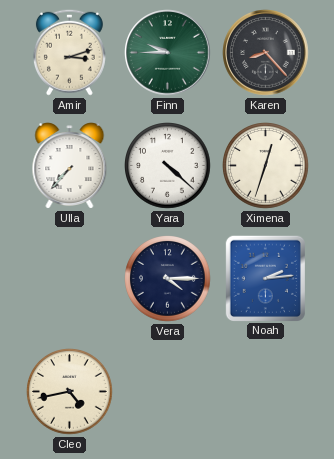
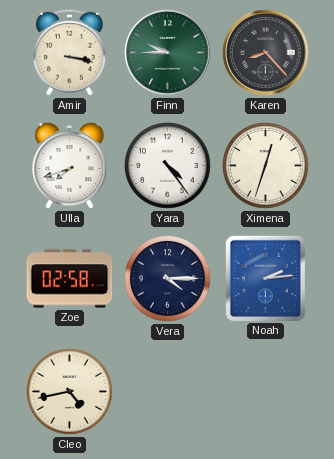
Amir: 3:12 -> 3:17
Ulla: 7:37 -> 7:42
Yara: 4:22 -> 4:24
Zoe: none -> 02:58
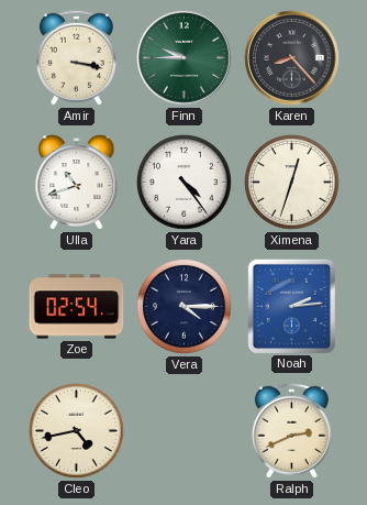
Ulla: 7:42 -> 10:42
Zoe: 02:58 -> 02:54
Ralph: none -> 2:41
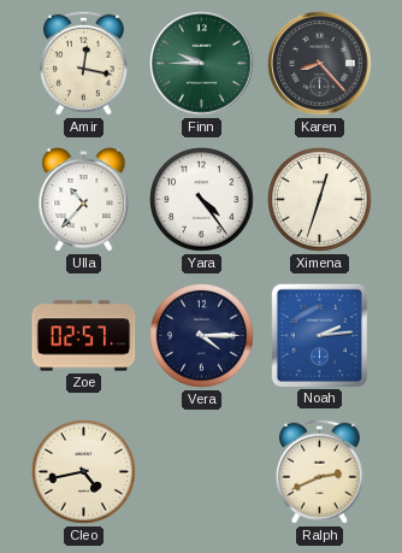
Amir: 3:17 -> 12:17
Ulla: 10:42 -> 10:37
Zoe: 02:54 -> 02:57
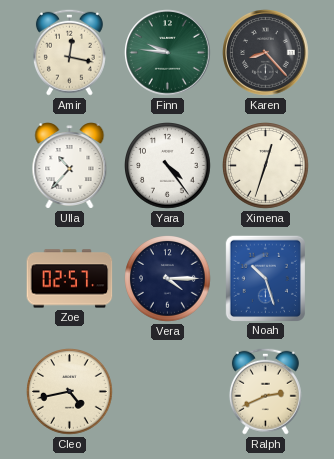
Finn: 9:45 -> 9:46
Noah: 2:14 -> 10:27
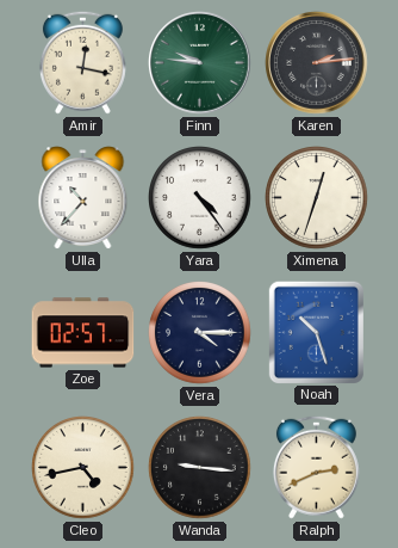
Karen: 8:23 -> 2:14
Wanda: none -> 9:16
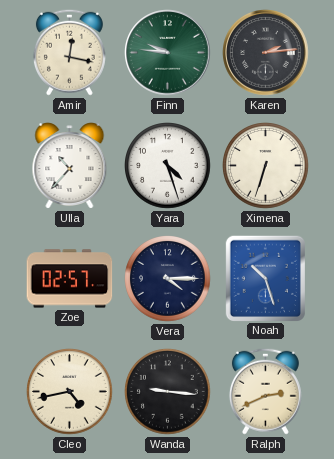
Yara: 4:24 -> 4:27
Ximena: 12:33 -> 6:33
